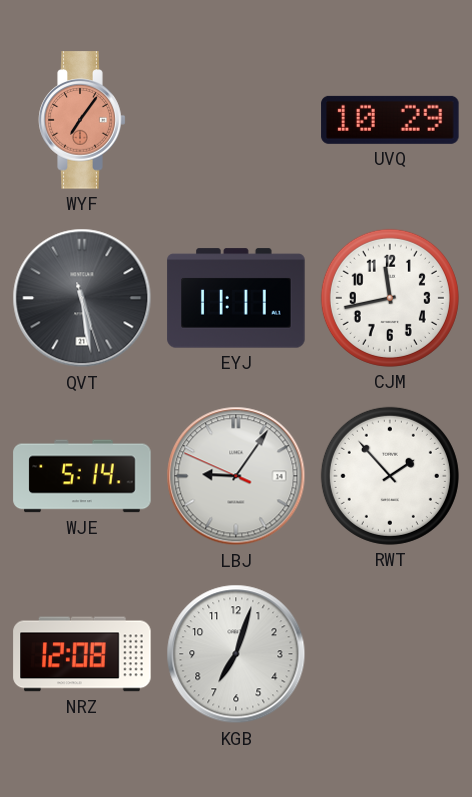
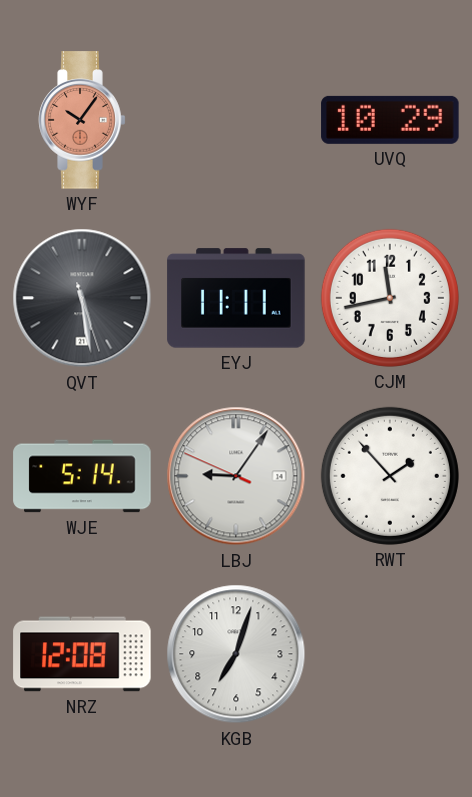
WYF: 7:06 -> 10:06
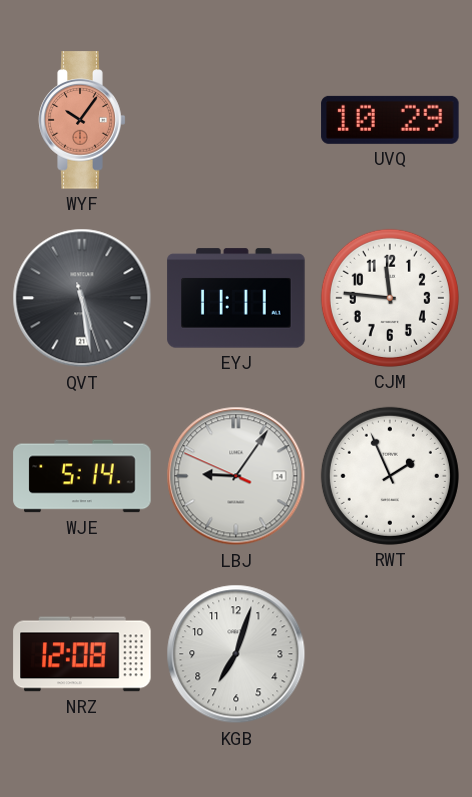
CJM: 11:43 -> 11:46
RWT: 1:53 -> 1:56
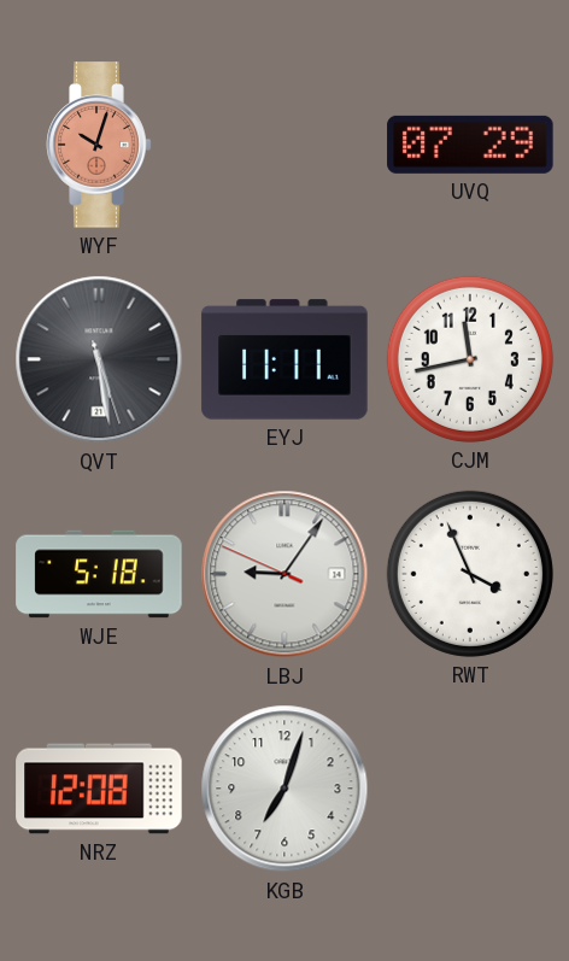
WYF: 10:06 -> 10:03
UVQ: 10:29 -> 07:29
CJM: 11:46 -> 11:43
WJE: 5:14 -> 5:18
RWT: 1:56 -> 3:56
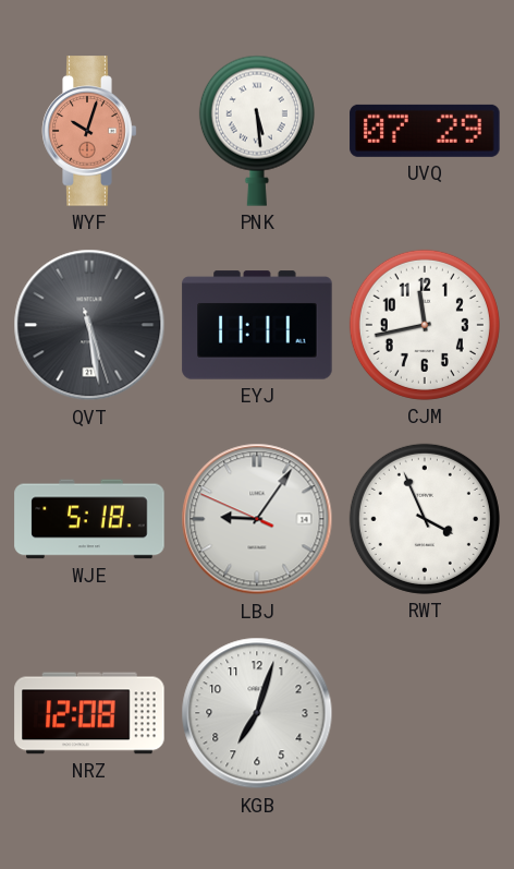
PNK: none -> 5:29
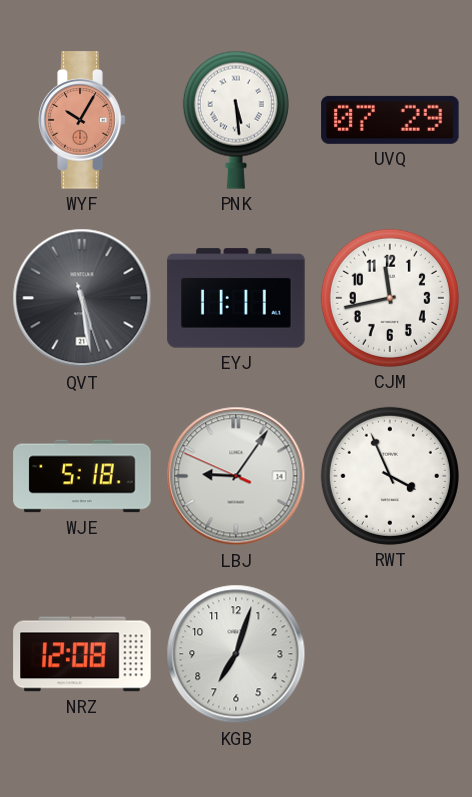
WYF: 10:03 -> 10:05
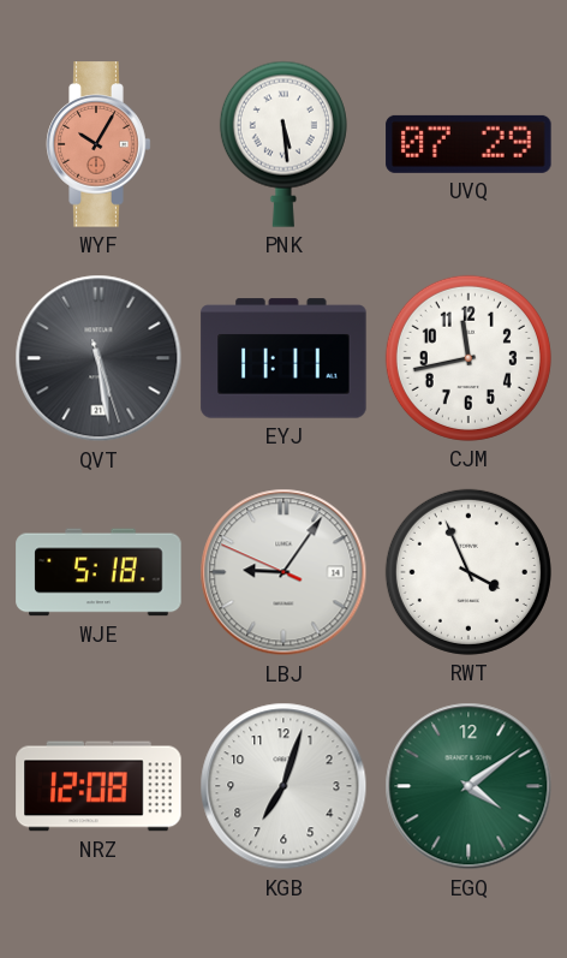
EGQ: none -> 4:09
